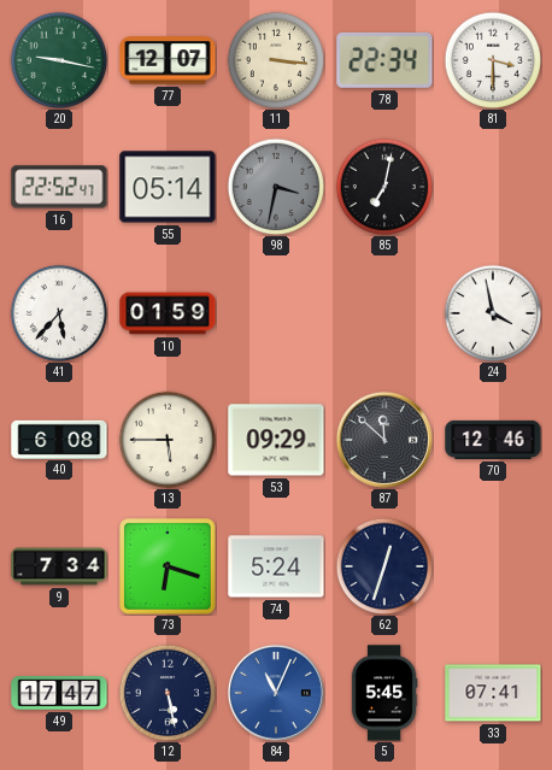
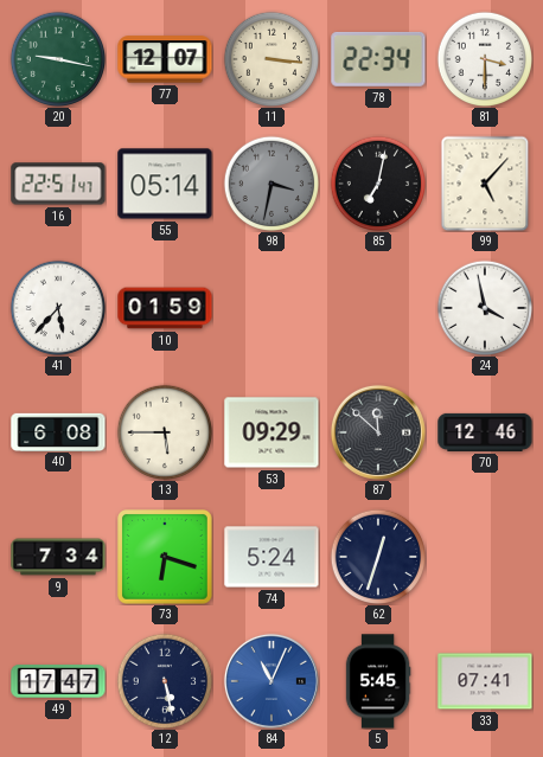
16: 22:52 -> 22:51
99: none -> 5:07
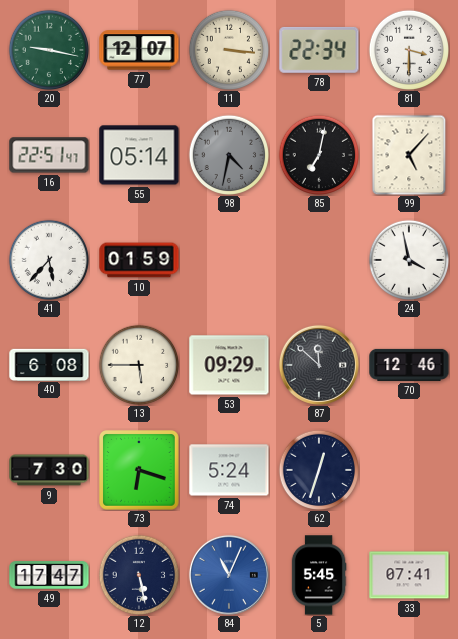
98: 3:32 -> 4:32
9: 7:34 -> 7:30
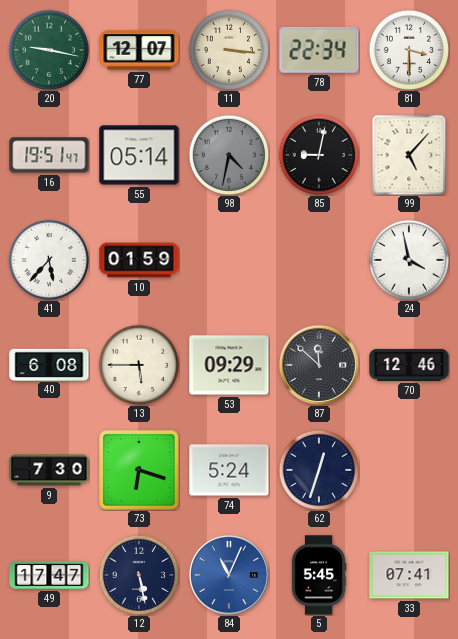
16: 22:51 -> 19:51
85: 7:02 -> 9:02
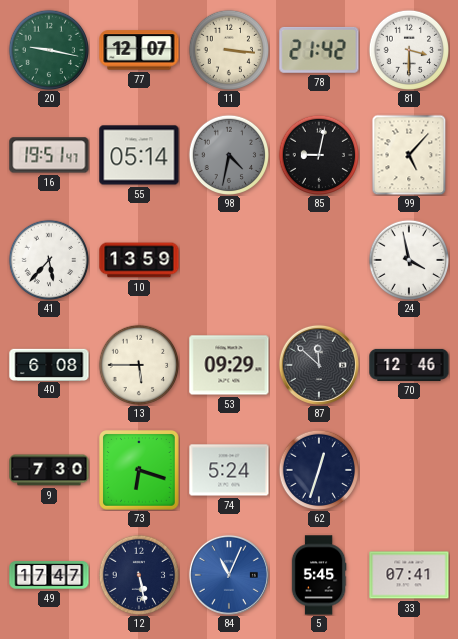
78: 22:34 -> 21:42
10: 01:59 -> 13:59
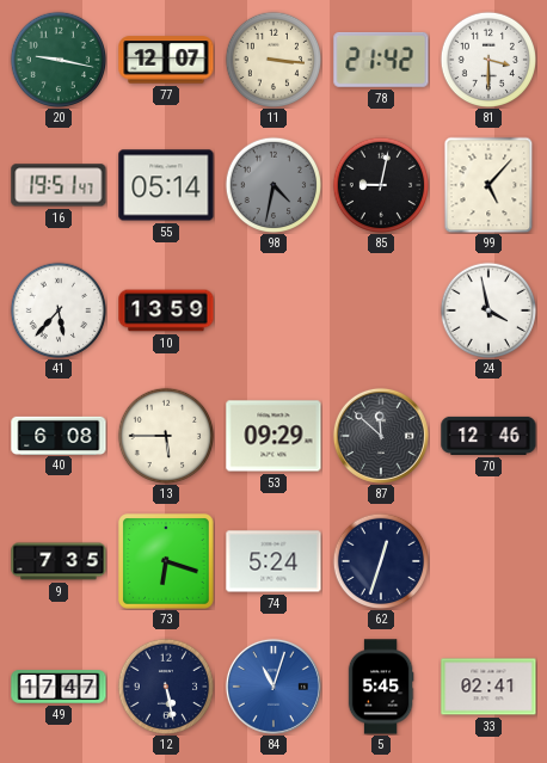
9: 7:30 -> 7:35
84: 11:04 -> 11:03
33: 07:41 -> 02:41
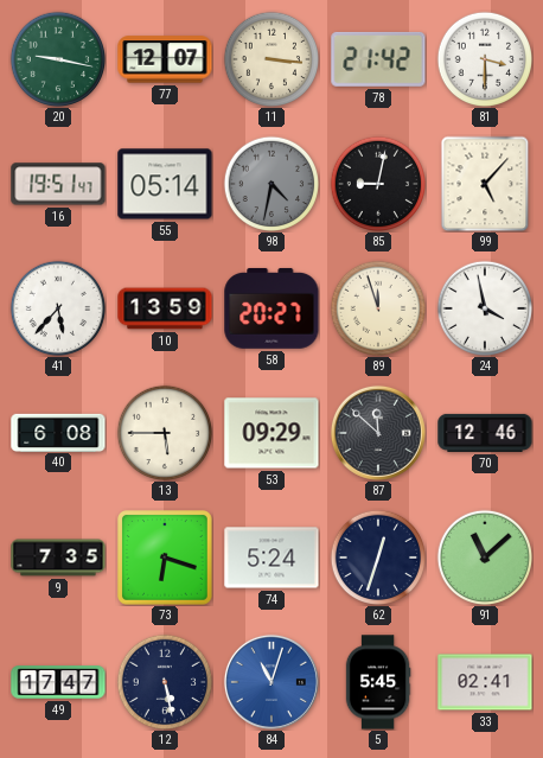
58: none -> 20:27
89: none -> 11:57
91: none -> 11:08
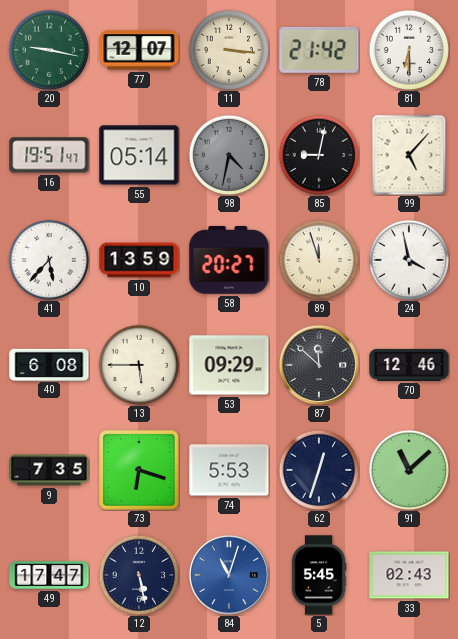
81: 3:30 -> 6:30
74: 5:24 -> 5:53
33: 02:41 -> 02:43
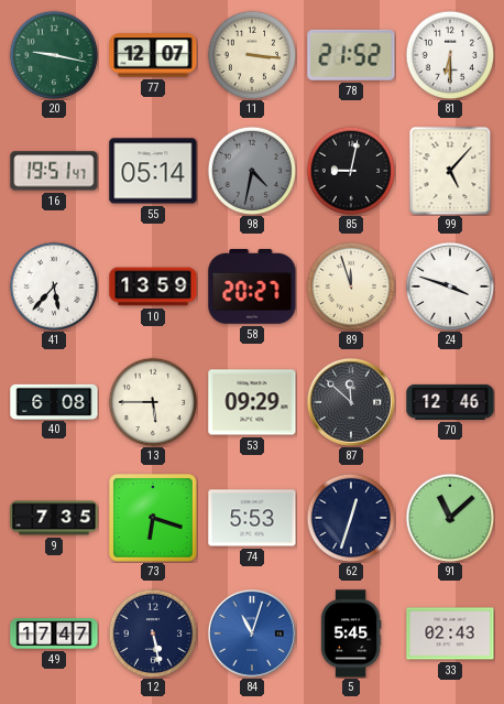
78: 21:42 -> 21:52
24: 3:58 -> 3:48
